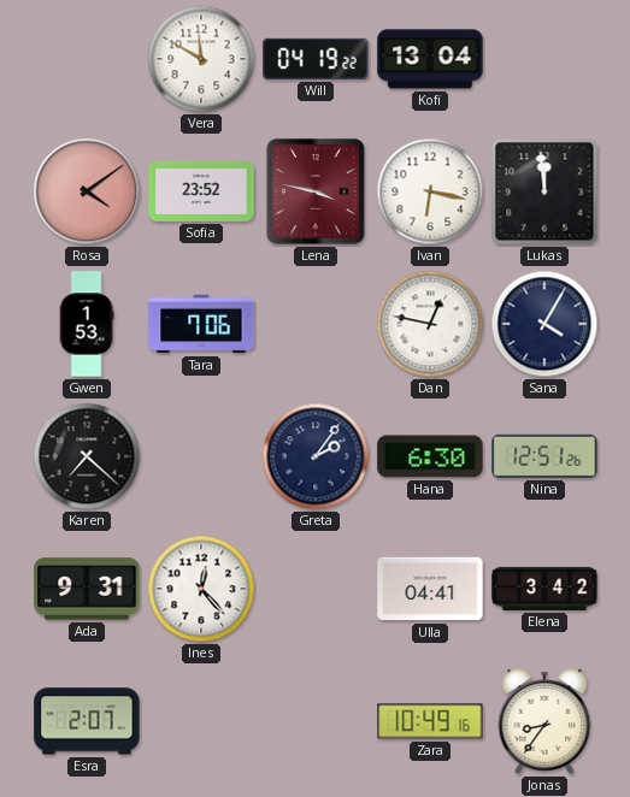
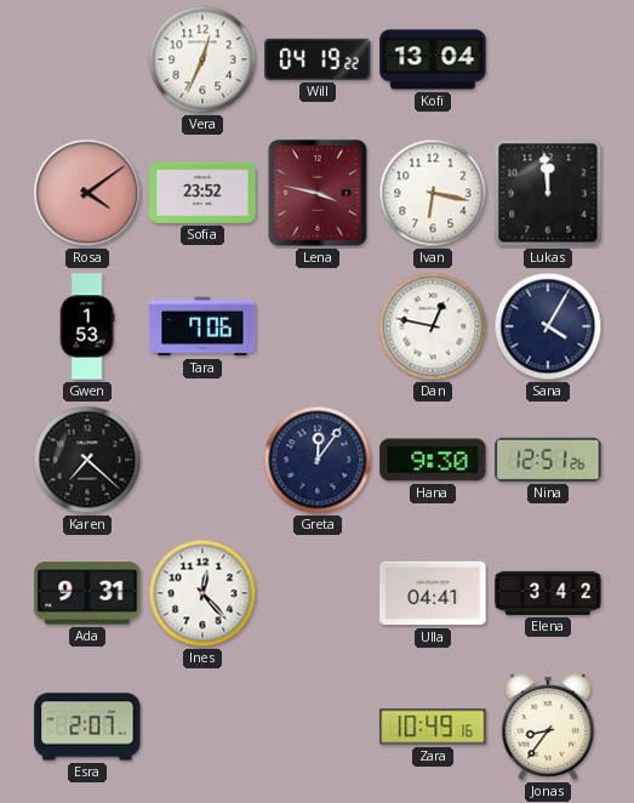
Vera: 11:50 -> 12:34
Greta: 2:06 -> 12:06
Hana: 6:30 -> 9:30
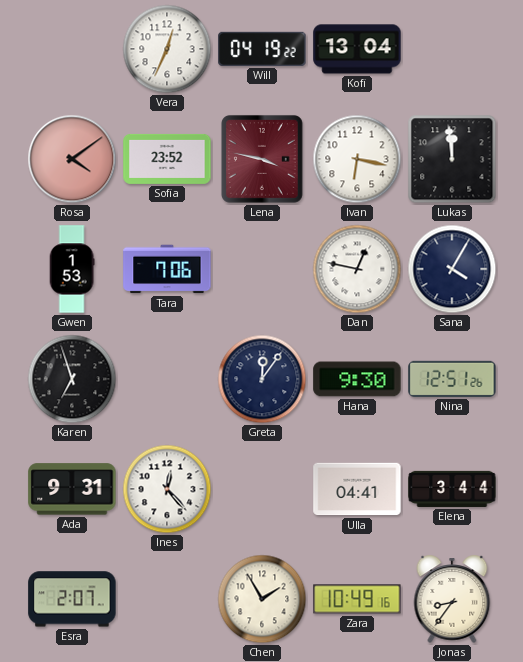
Karen: 7:22 -> 6:57
Elena: 3:42 -> 3:44
Chen: none -> 1:55
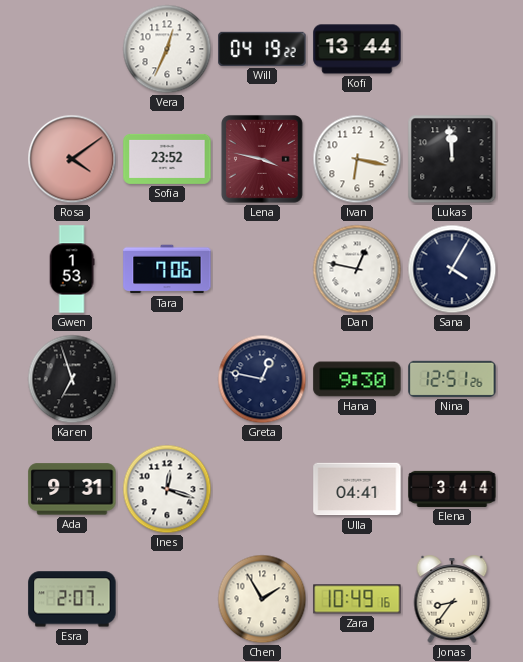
Kofi: 13:04 -> 13:44
Greta: 12:06 -> 12:47
Ines: 12:23 -> 12:18
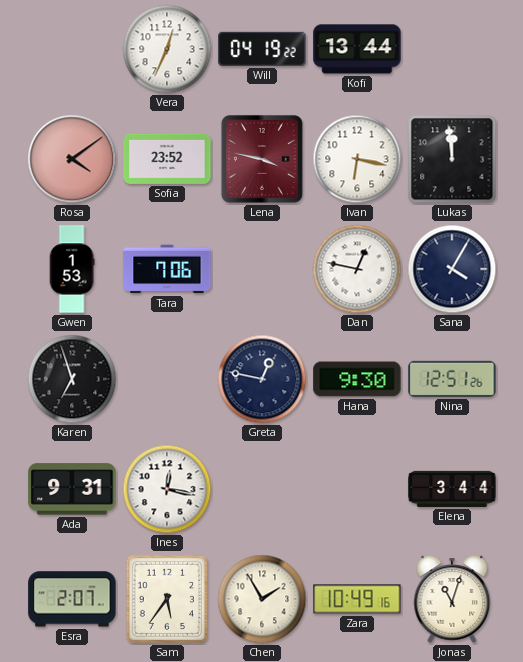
Ines: 12:18 -> 12:17
Ulla: 04:41 -> none
Sam: none -> 5:36
Jonas: 8:36 -> 11:03
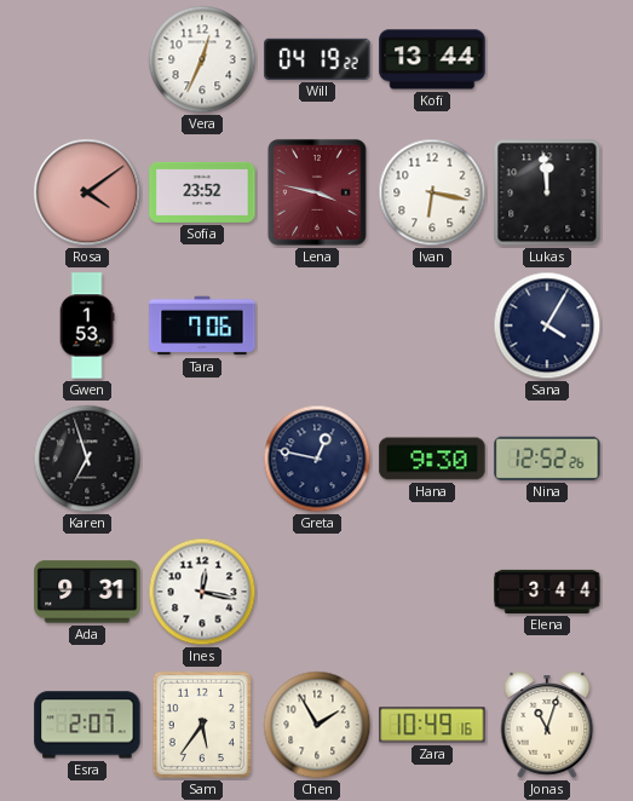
Dan: 12:47 -> none
Nina: 12:51 -> 12:52
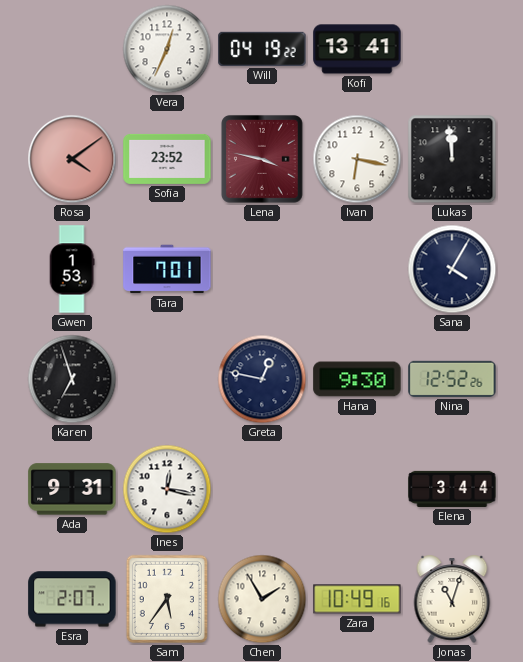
Kofi: 13:44 -> 13:41
Tara: 7:06 -> 7:01
